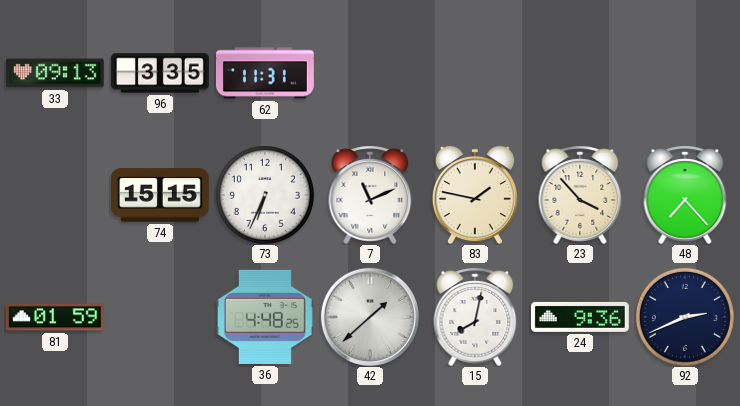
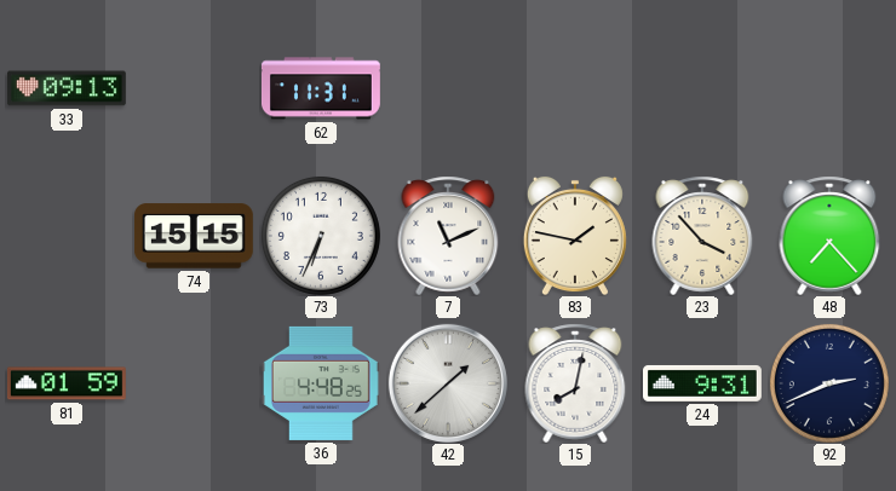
96: 3:35 -> none
24: 9:36 -> 9:31
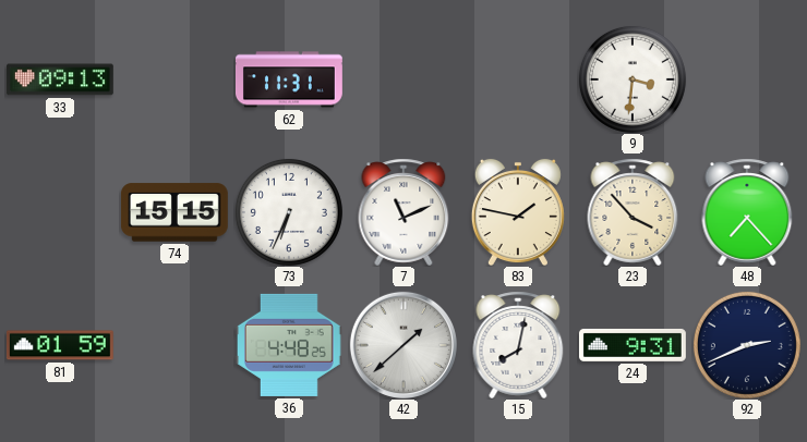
9: none -> 3:31
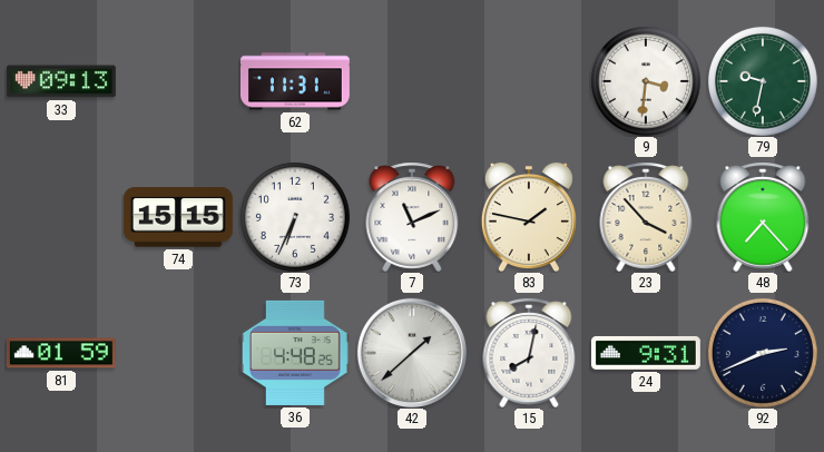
79: none -> 9:32
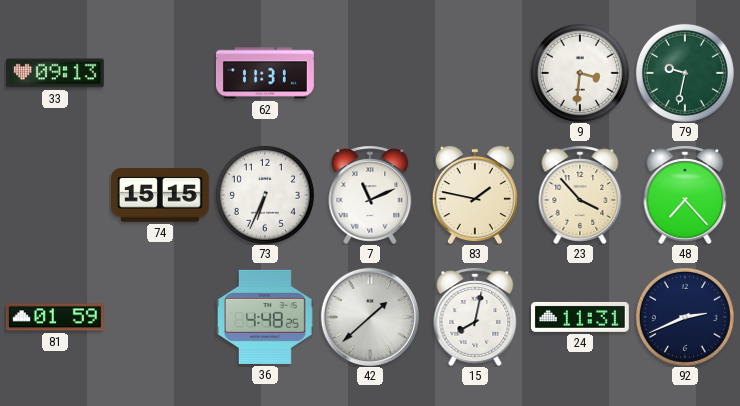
24: 9:31 -> 11:31
